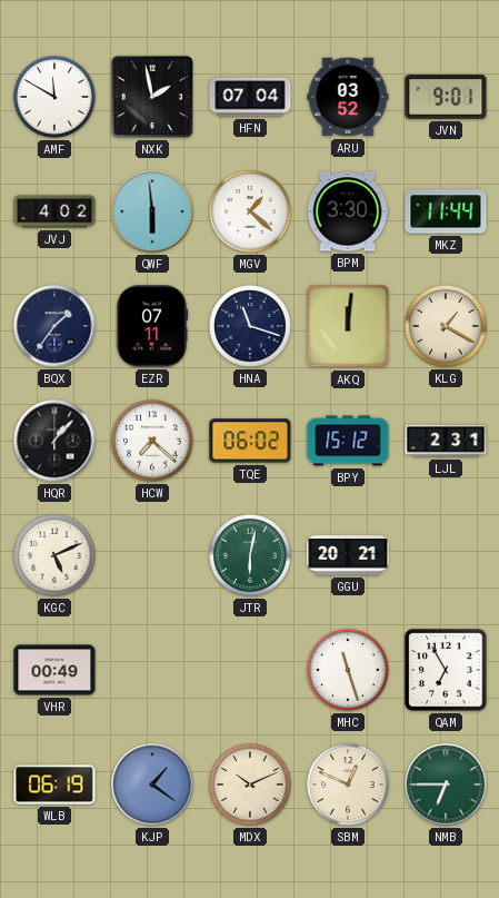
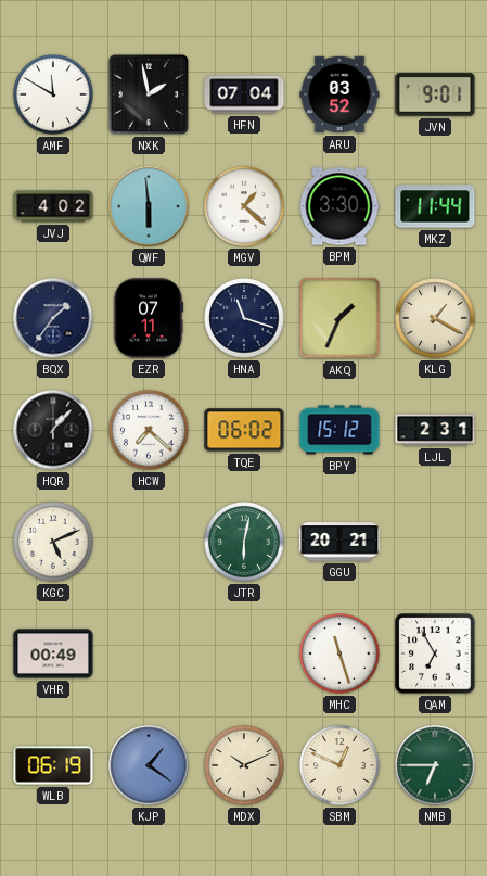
AKQ: 12:01 -> 1:34
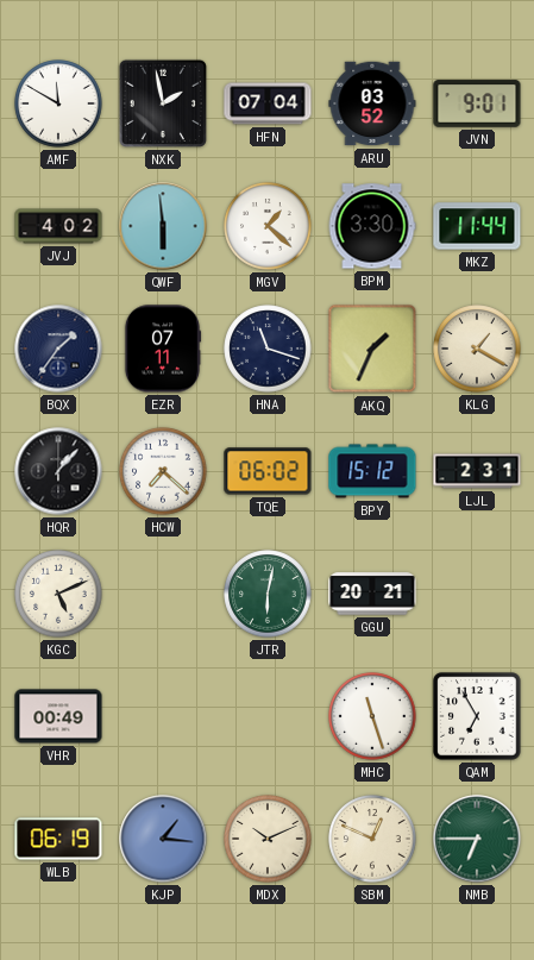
KJP: 1:21 -> 1:16
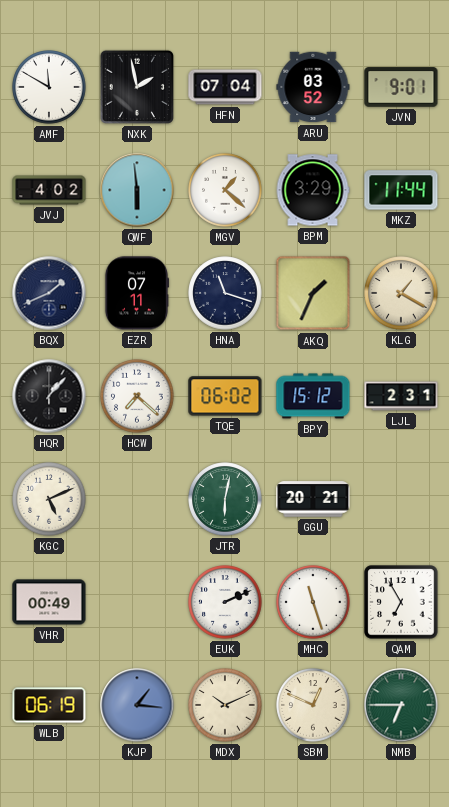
BPM: 3:30 -> 3:29
BQX: 1:36 -> 1:41
EUK: none -> 2:11
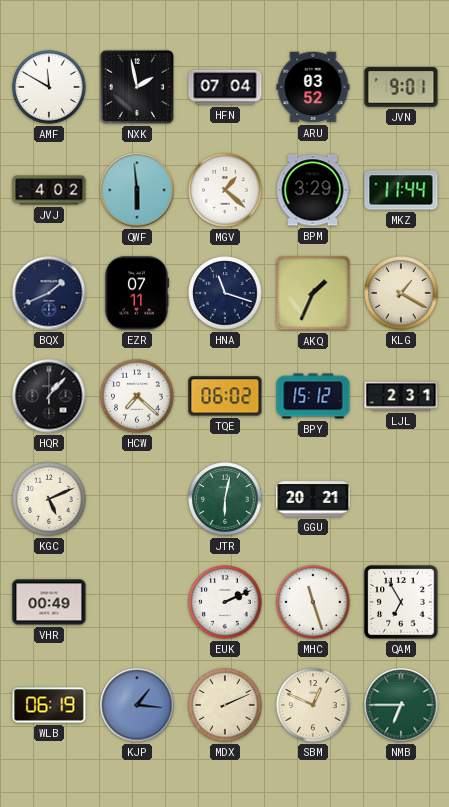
MDX: 10:11 -> 2:11
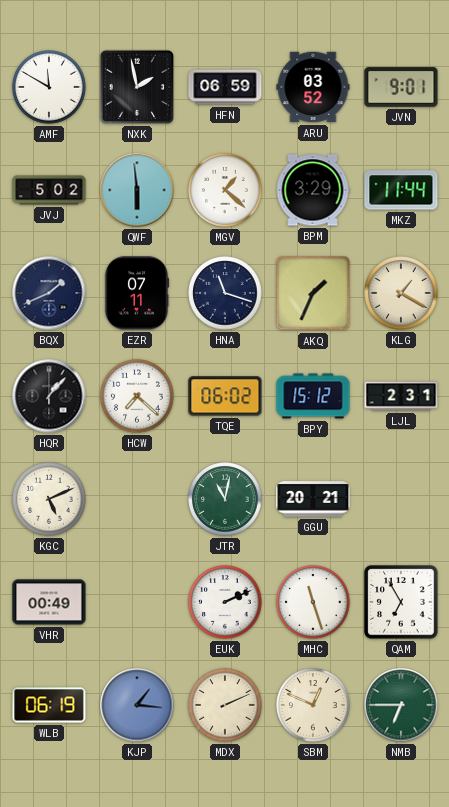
HFN: 07:04 -> 06:59
JVJ: 4:02 -> 5:02
JTR: 6:02 -> 11:02
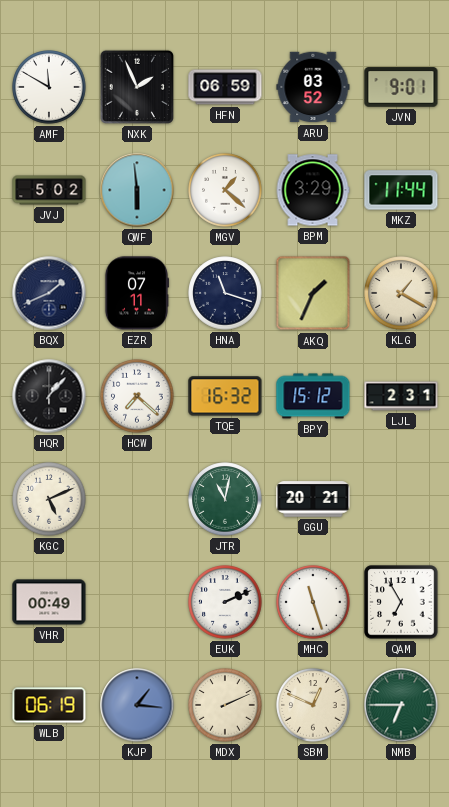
NXK: 1:58 -> 1:56
TQE: 06:02 -> 16:32
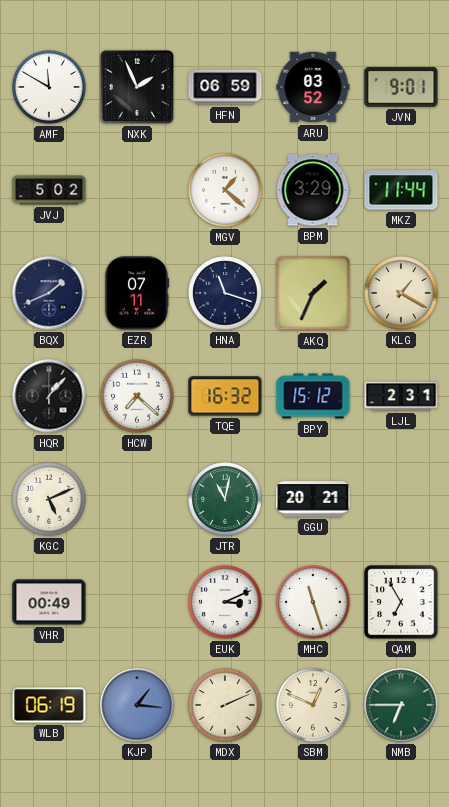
QWF: 5:59 -> none
EUK: 2:11 -> 3:11
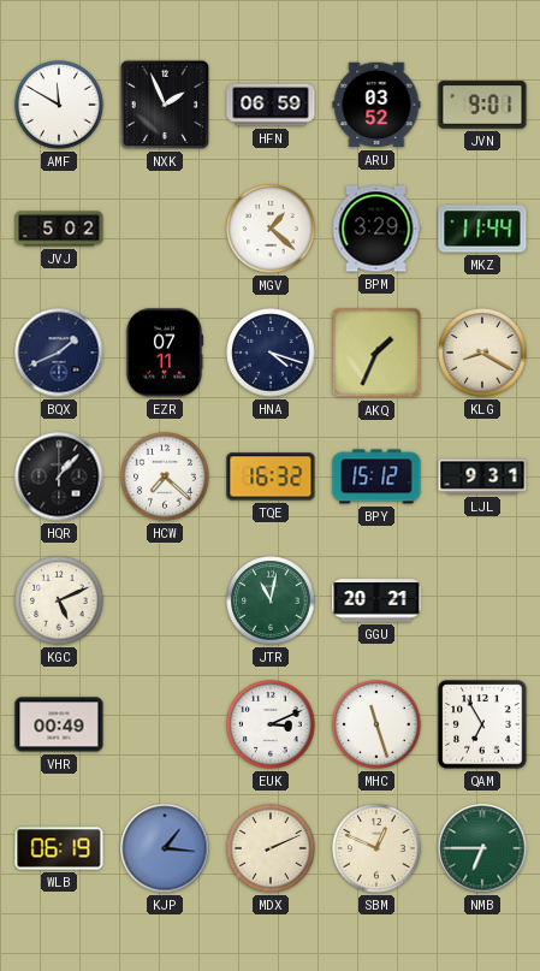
HNA: 11:18 -> 4:18
KLG: 1:20 -> 8:20
LJL: 2:31 -> 9:31
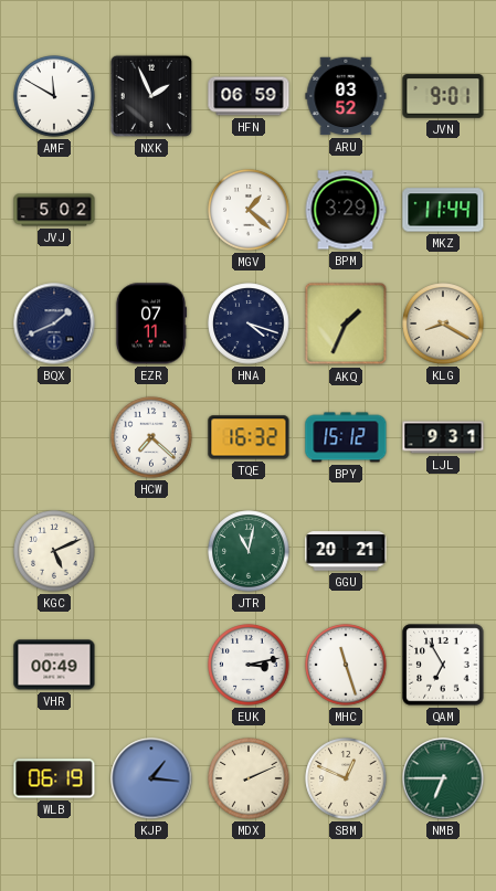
HQR: 1:07 -> none
EUK: 3:11 -> 3:13
